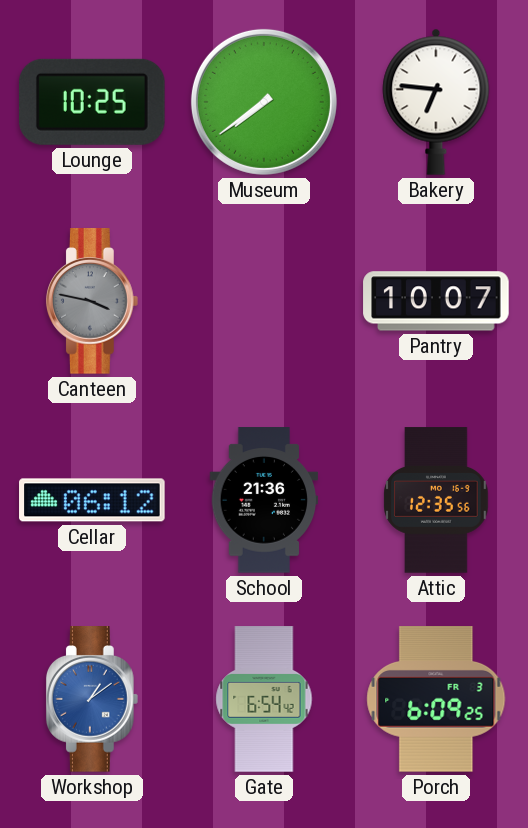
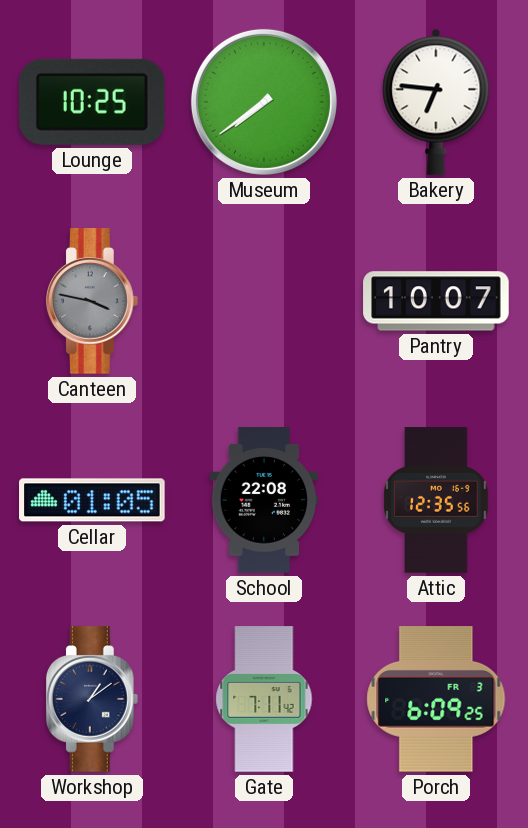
Cellar: 06:12 -> 01:05
School: 21:36 -> 22:08
Workshop dial: blue -> navy
Gate: 6:54 -> 7:11
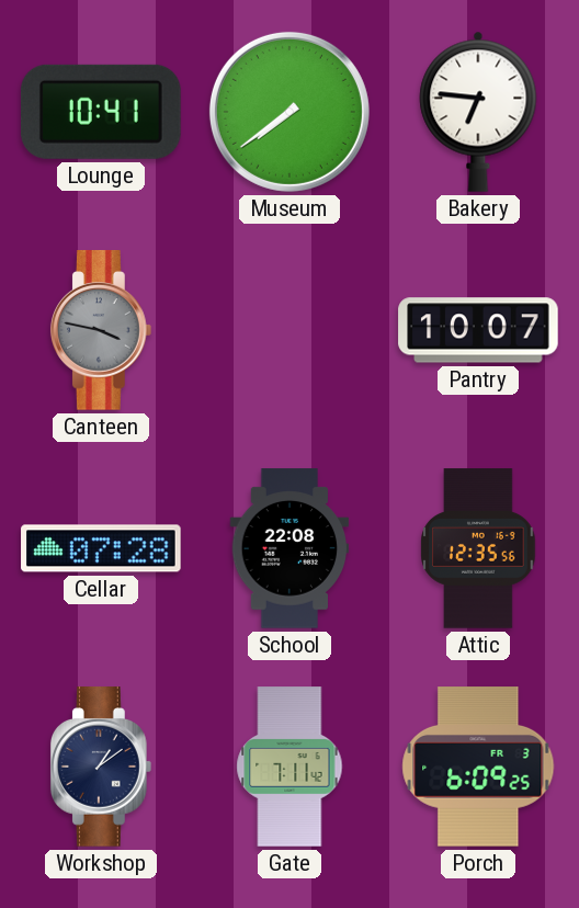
Lounge: 10:25 -> 10:41
Cellar: 01:05 -> 07:28
